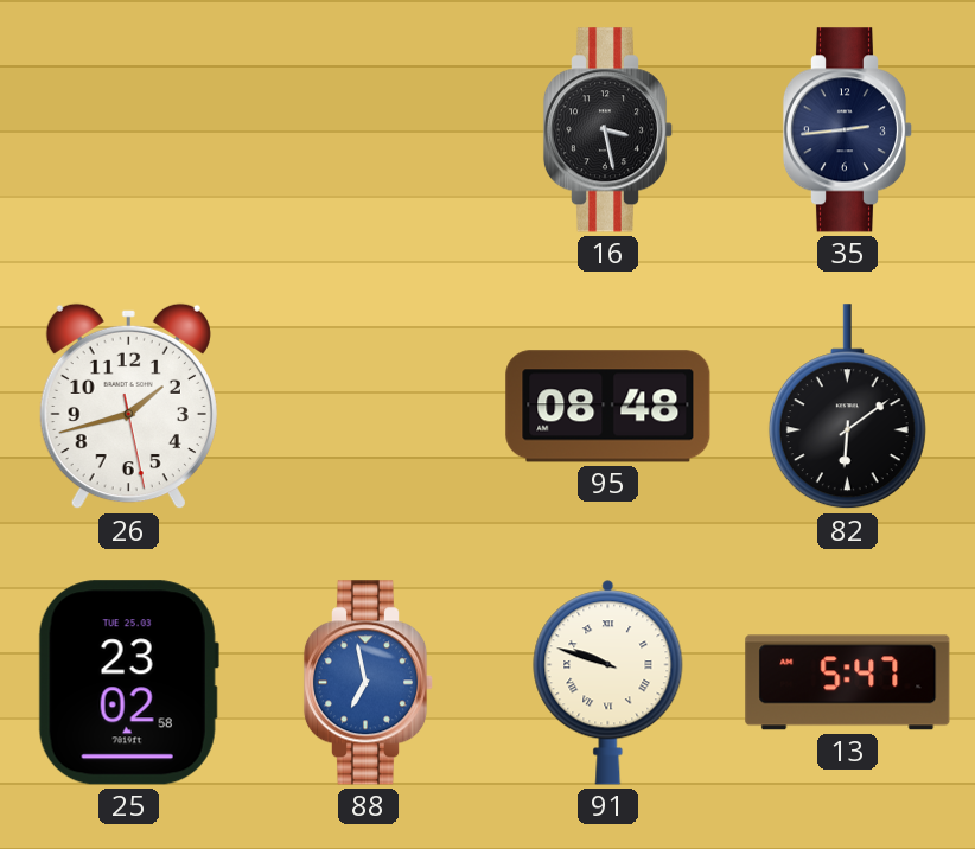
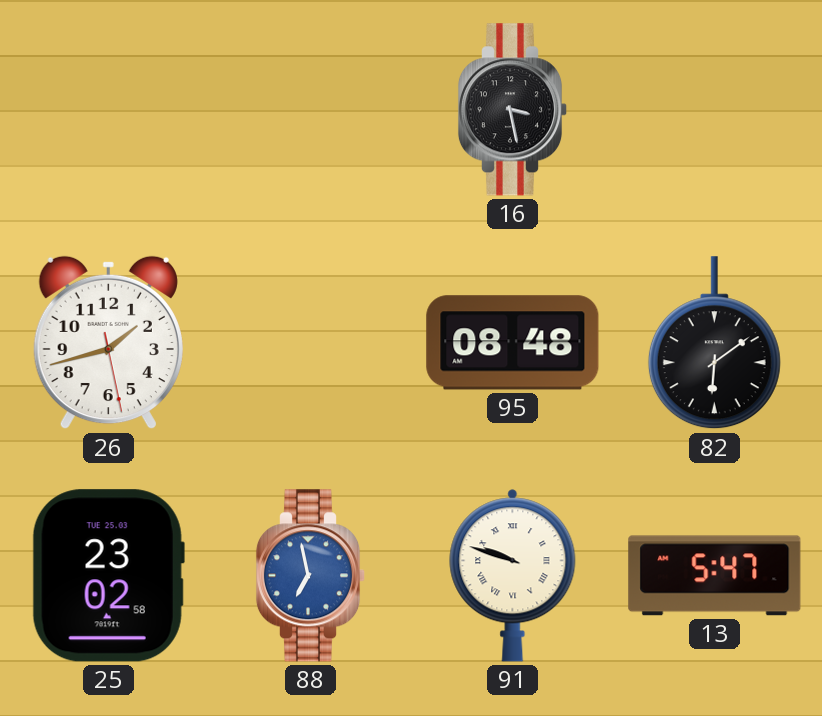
35: 2:44 -> none
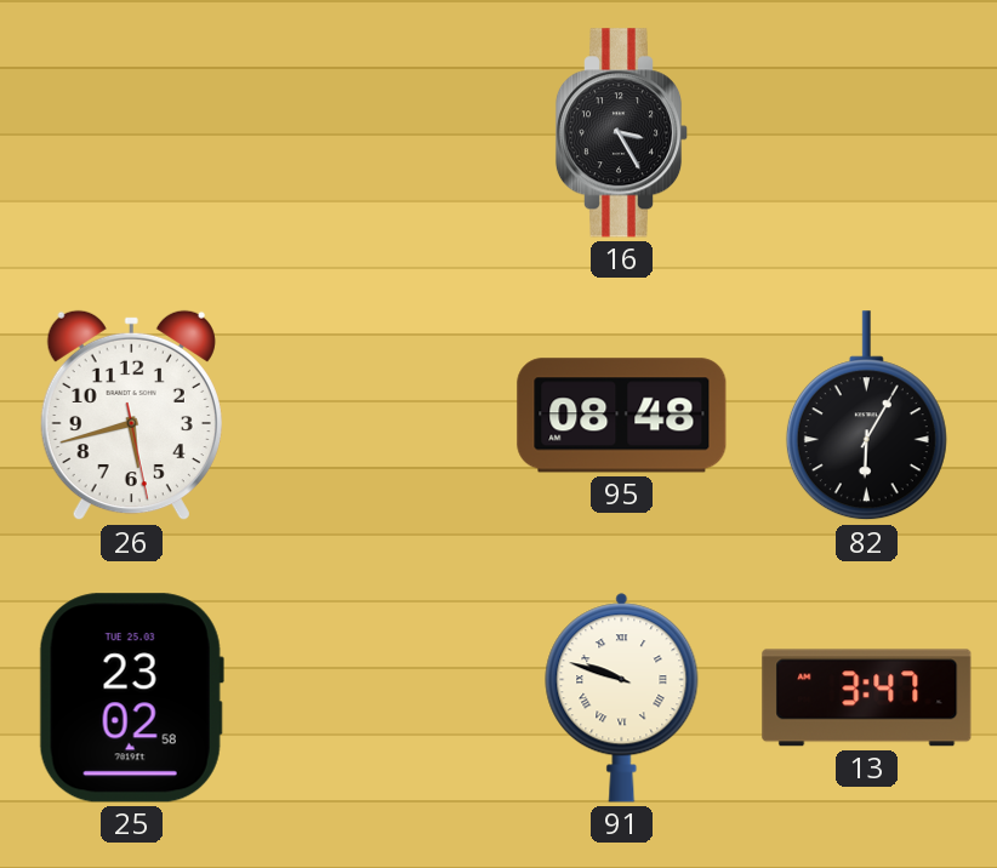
16: 3:28 -> 3:25
26: 1:42 -> 5:42
82: 6:09 -> 6:05
88: 6:58 -> none
13: 5:47 -> 3:47
